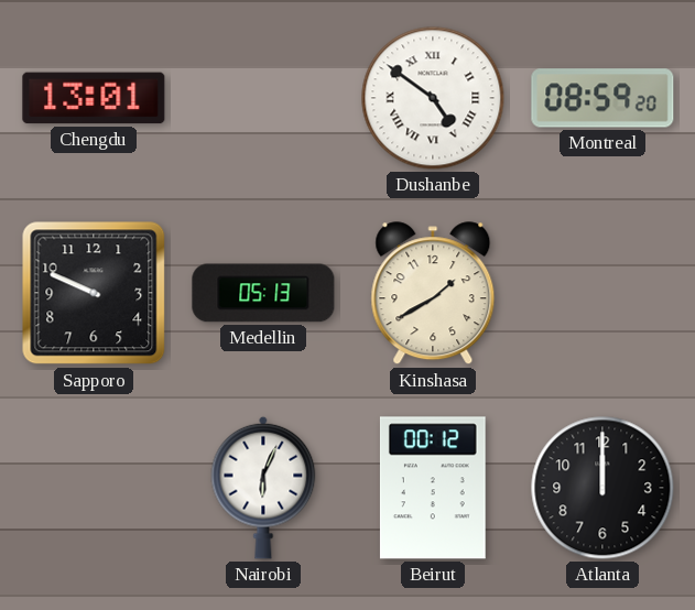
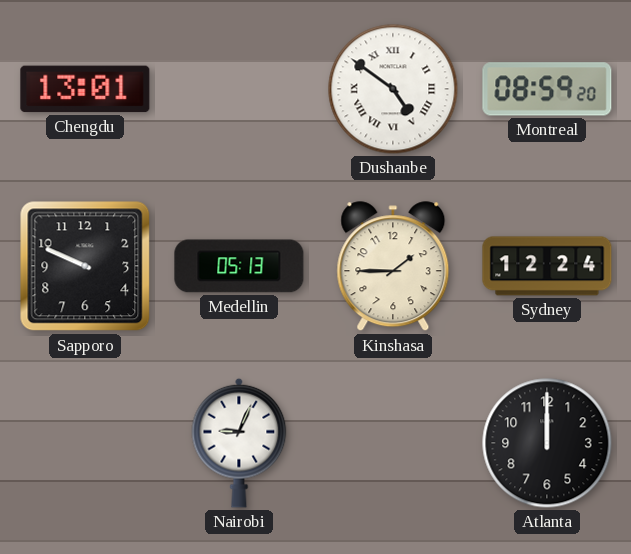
Kinshasa: 1:40 -> 1:45
Sydney: none -> 12:24
Nairobi: 6:04 -> 9:04
Beirut: 00:12 -> none
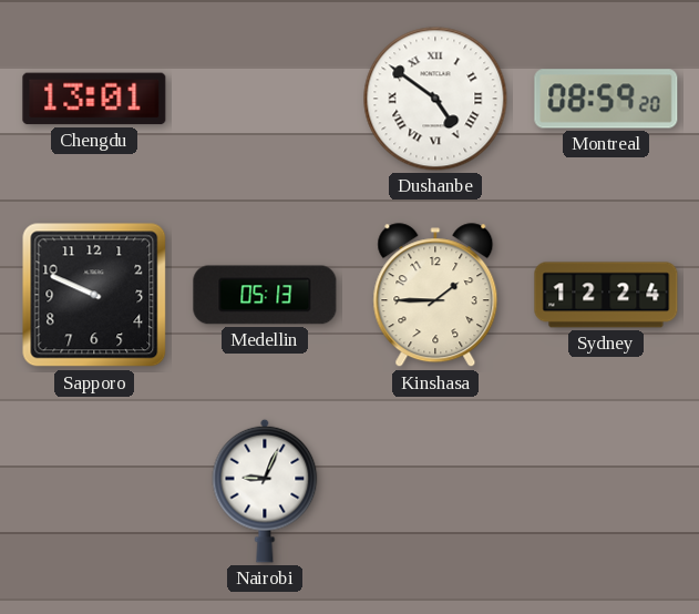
Atlanta: 12:00 -> none
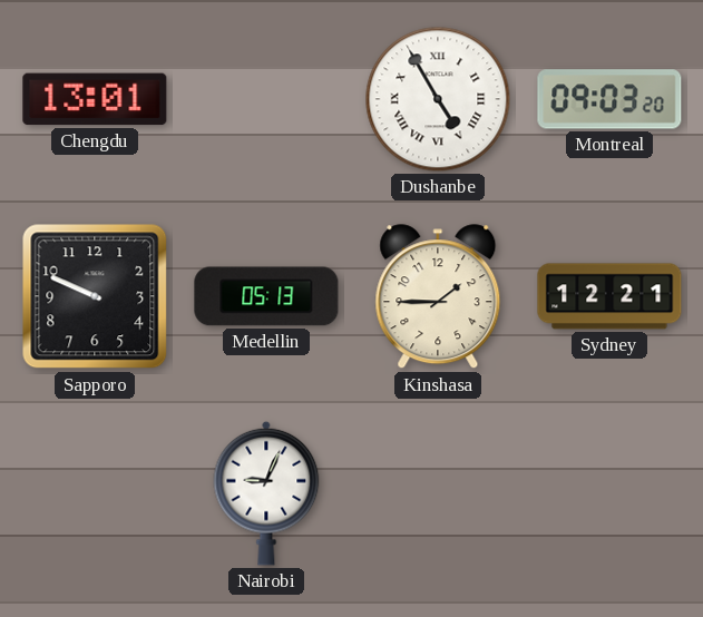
Dushanbe: 4:51 -> 4:55
Montreal: 08:59 -> 09:03
Sydney: 12:24 -> 12:21
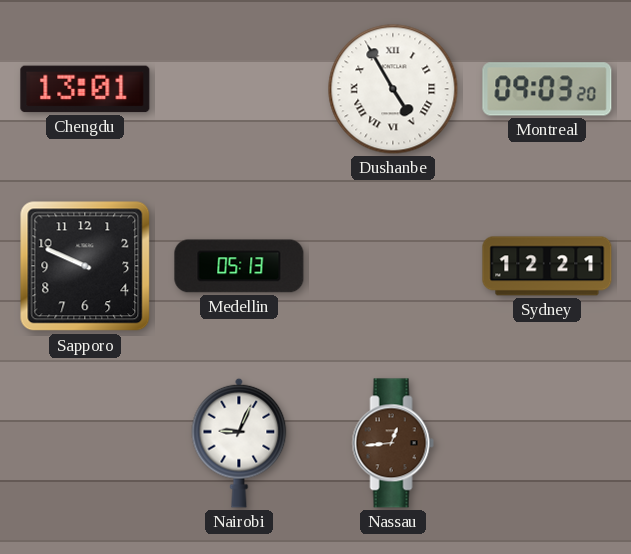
Kinshasa: 1:45 -> none
Nassau: none -> 12:44
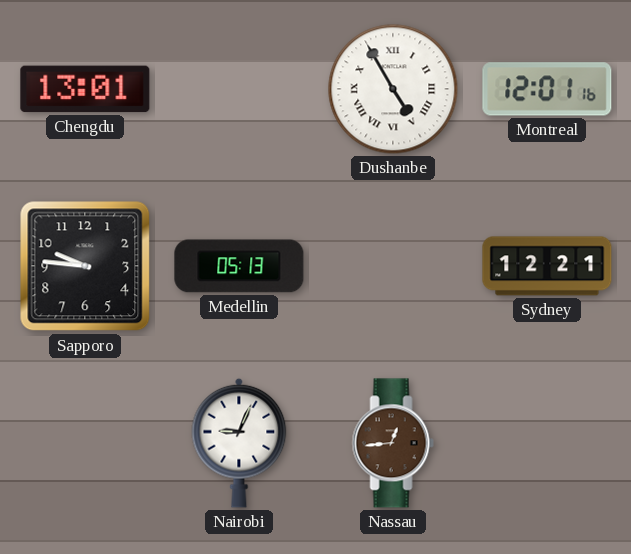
Montreal: 09:03 -> 12:01
Sapporo: 9:49 -> 9:46
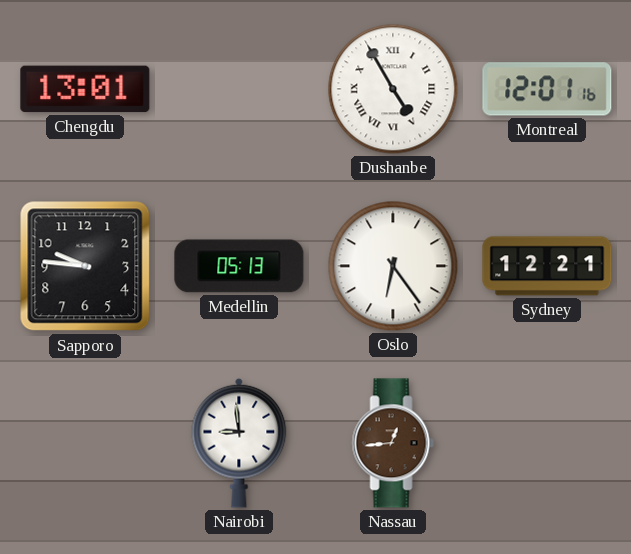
Oslo: none -> 6:24
Nairobi: 9:04 -> 8:59
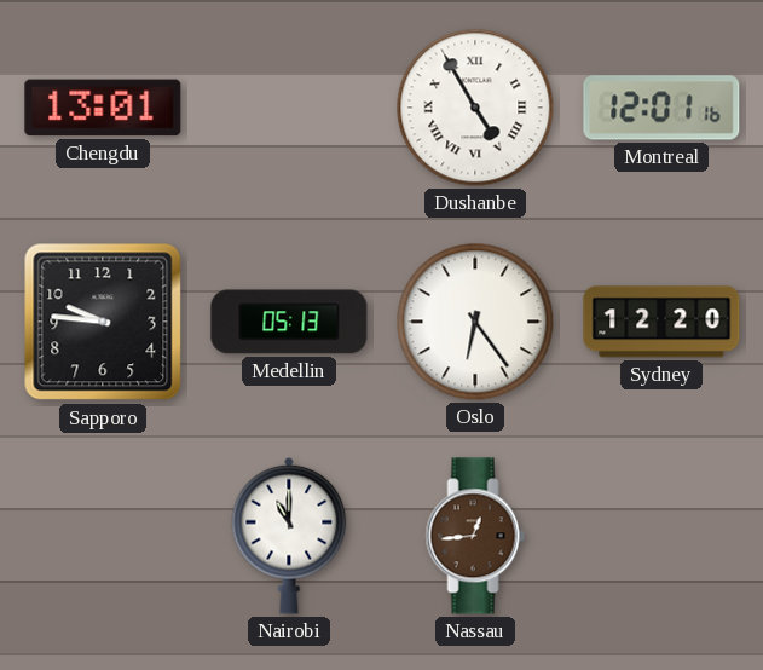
Sydney: 12:21 -> 12:20
Nairobi: 8:59 -> 11:00
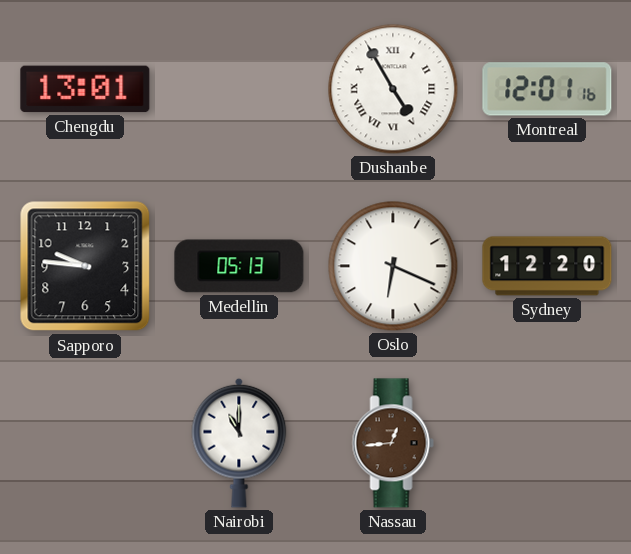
Oslo: 6:24 -> 6:19
